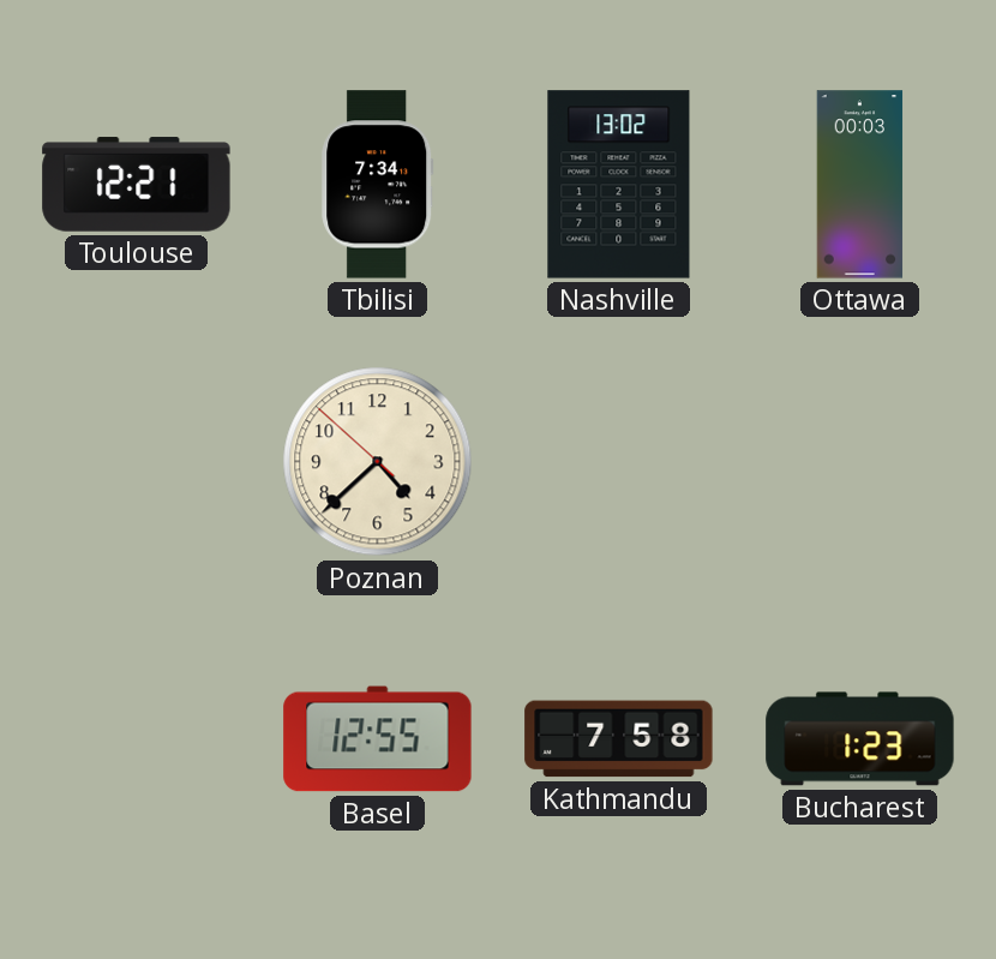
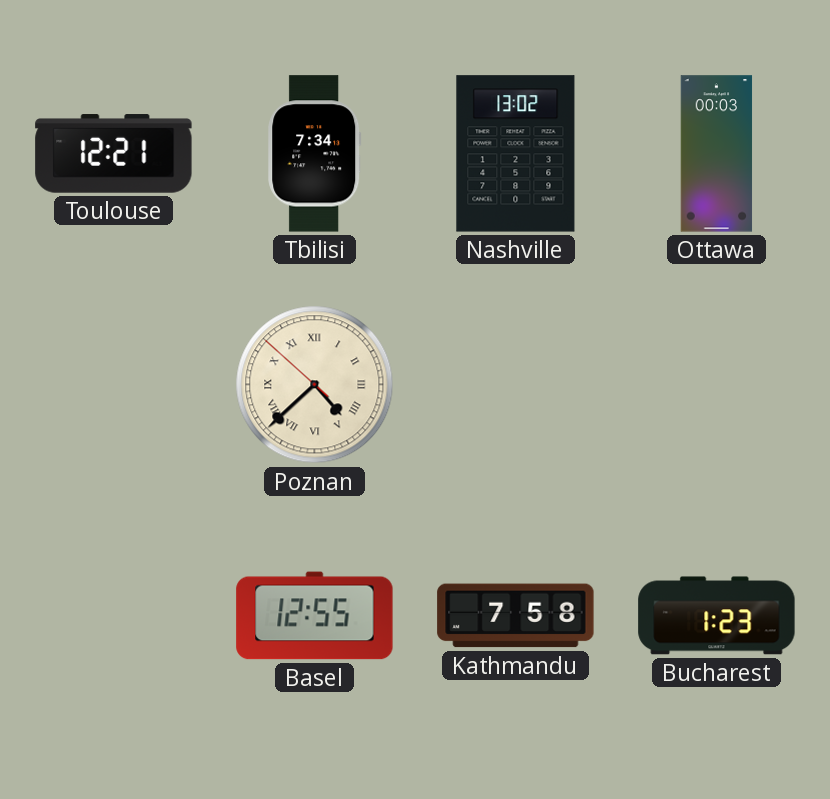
Poznan numerals: Arabic -> Roman
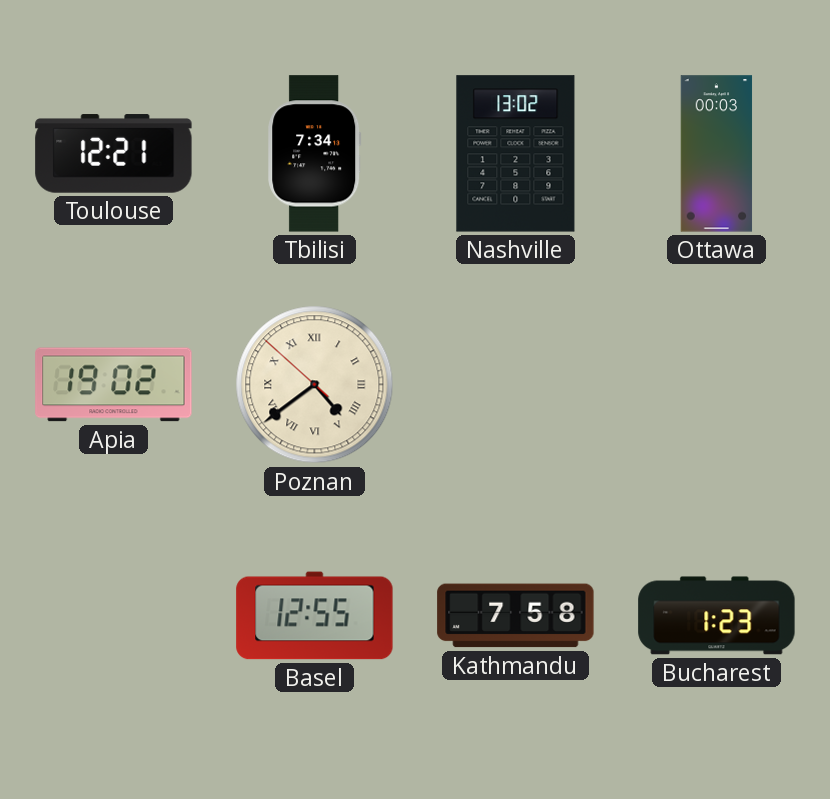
Apia: none -> 19:02
Poznan: 4:37 -> 4:38
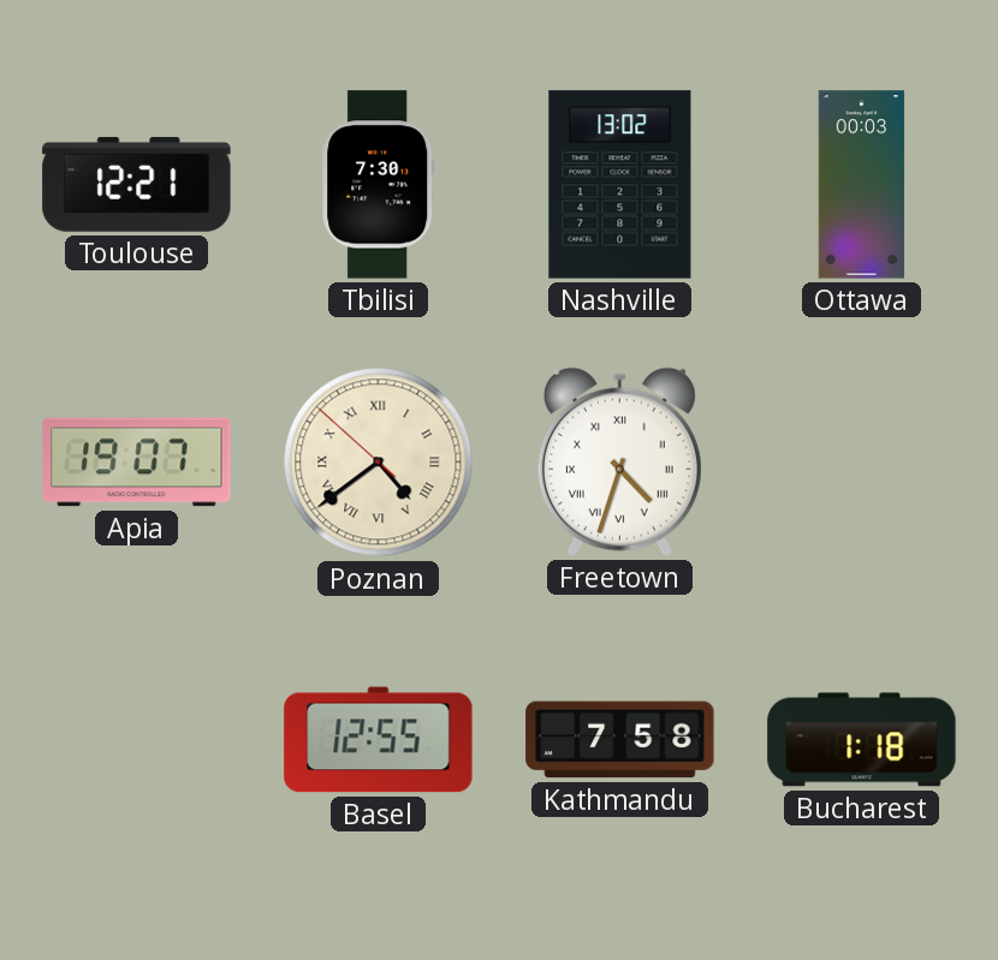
Tbilisi: 7:34 -> 7:30
Apia: 19:02 -> 19:07
Freetown: none -> 4:33
Bucharest: 1:23 -> 1:18
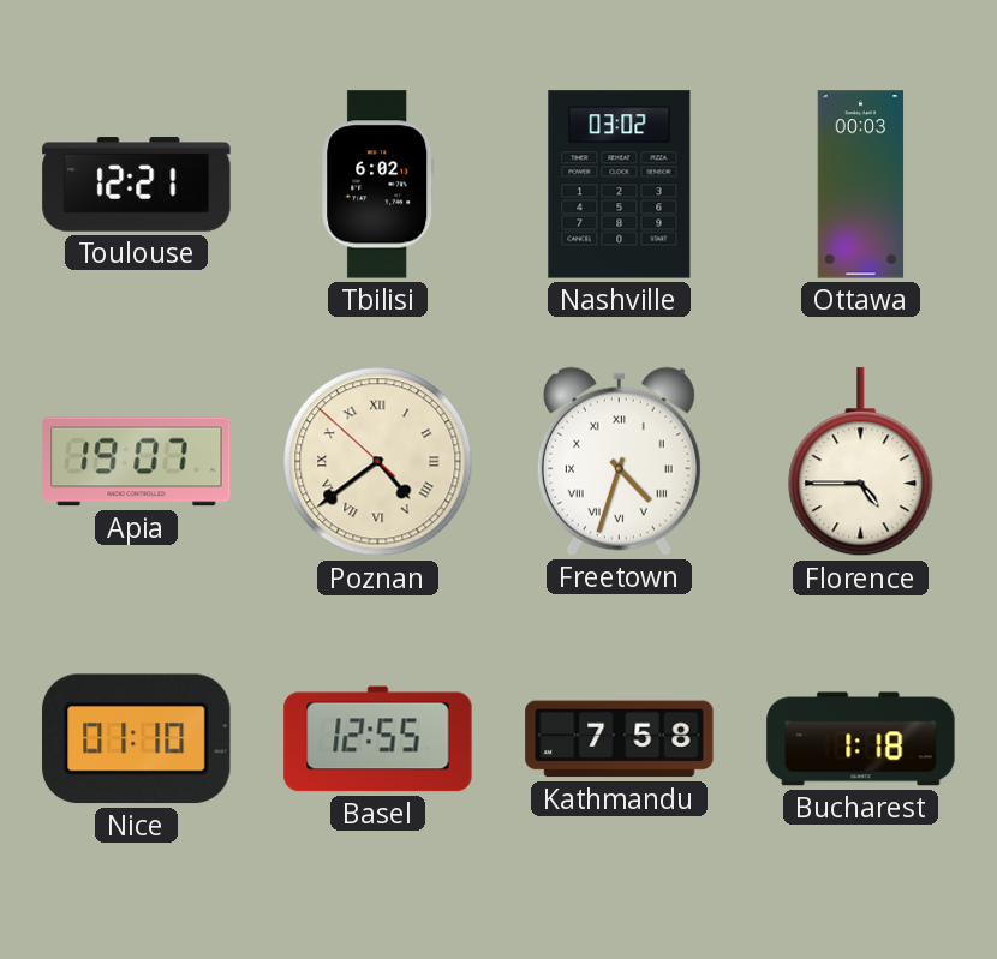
Tbilisi: 7:30 -> 6:02
Nashville: 13:02 -> 03:02
Florence: none -> 4:45
Nice: none -> 01:10
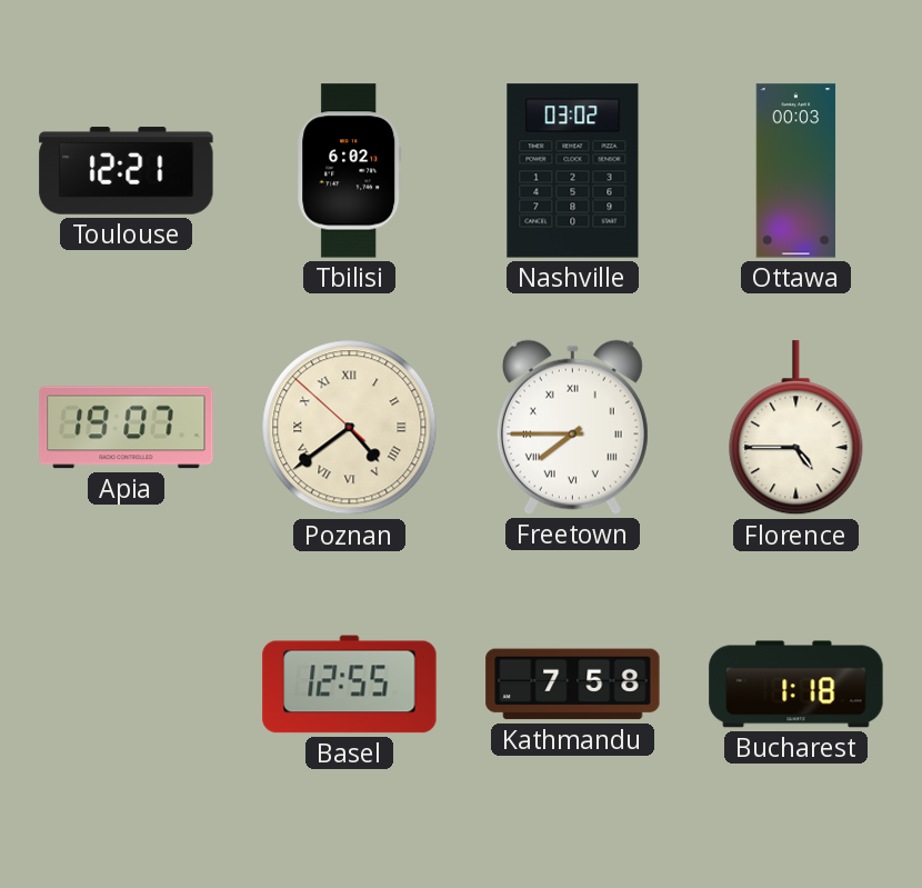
Freetown: 4:33 -> 7:45
Nice: 01:10 -> none
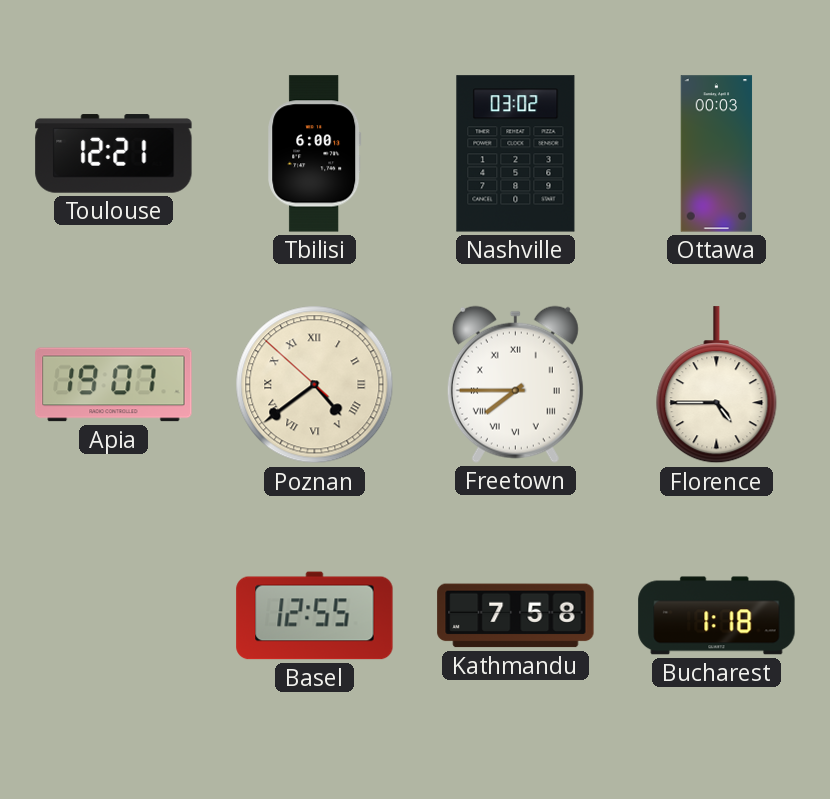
Tbilisi: 6:02 -> 6:00
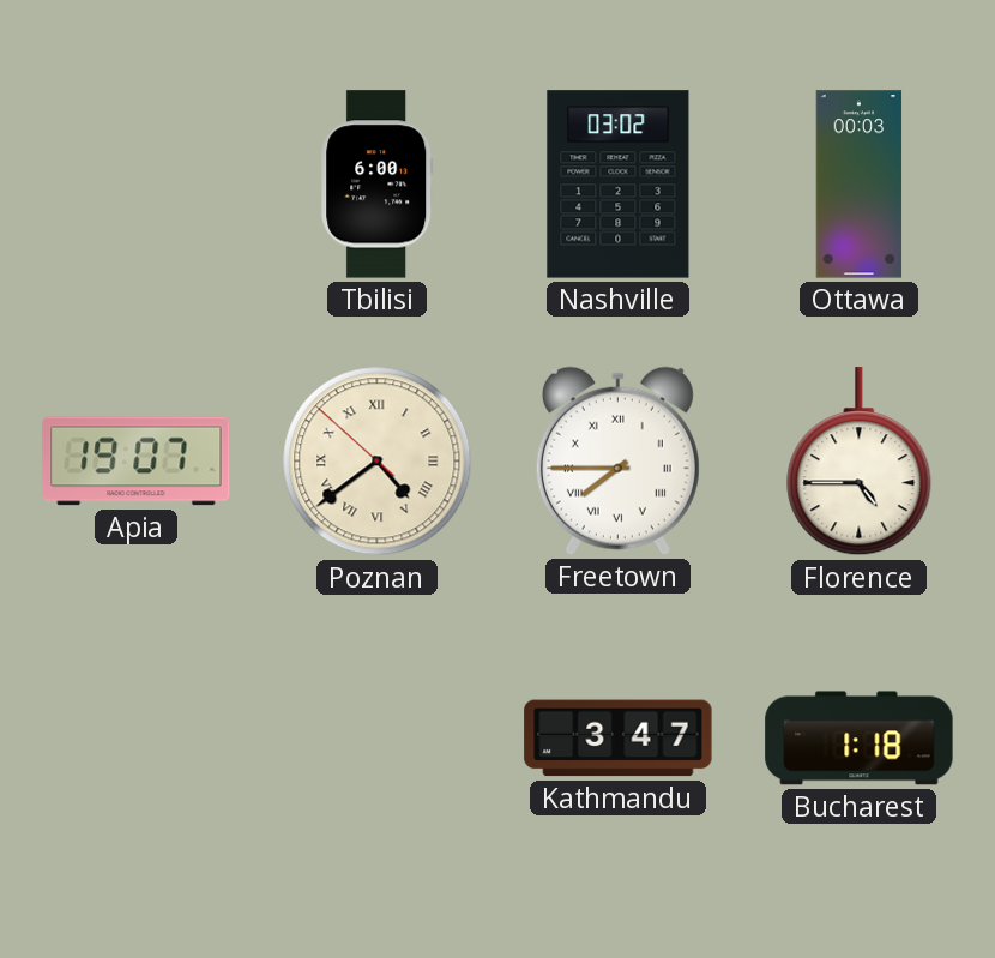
Toulouse: 12:21 -> none
Basel: 12:55 -> none
Kathmandu: 7:58 -> 3:47
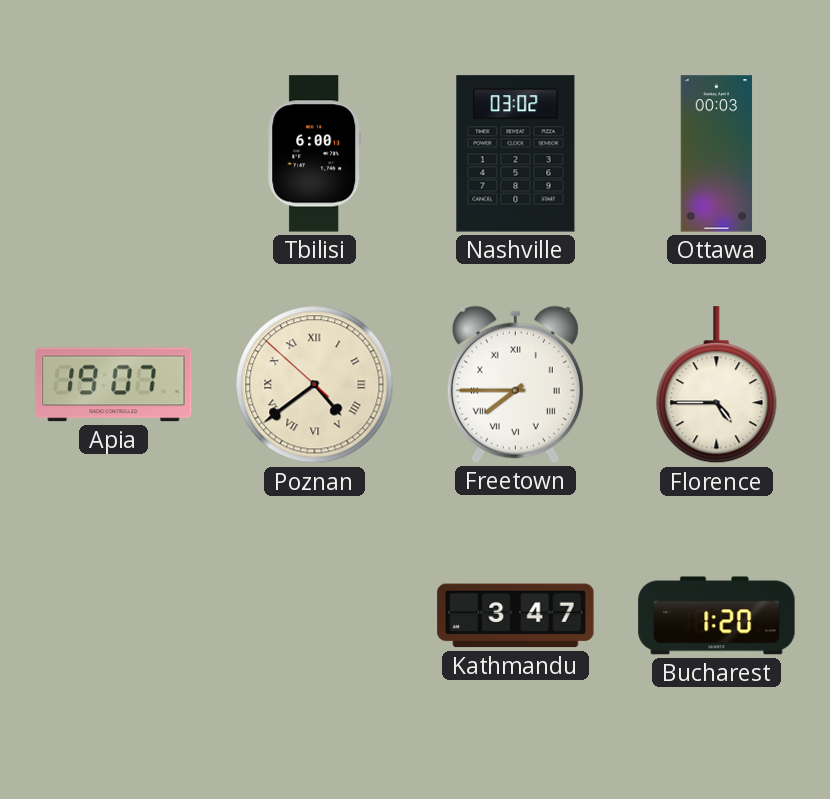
Bucharest: 1:18 -> 1:20
